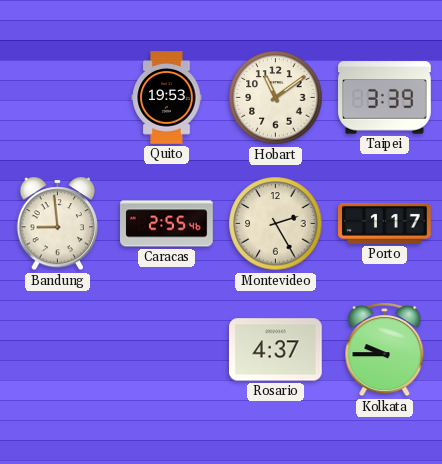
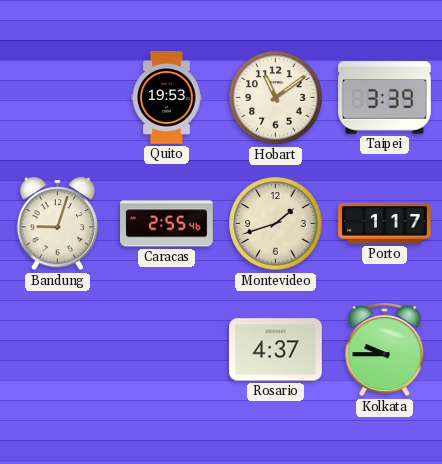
Bandung: 8:59 -> 9:03
Montevideo: 2:25 -> 1:42
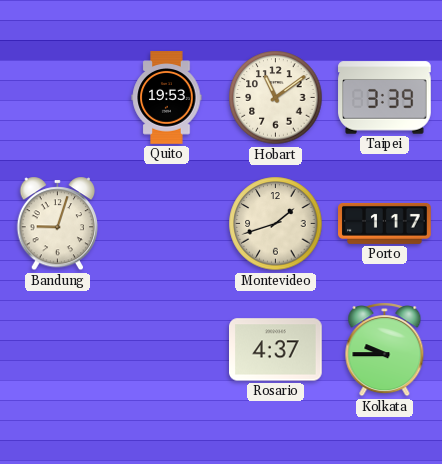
Caracas: 2:55 -> none
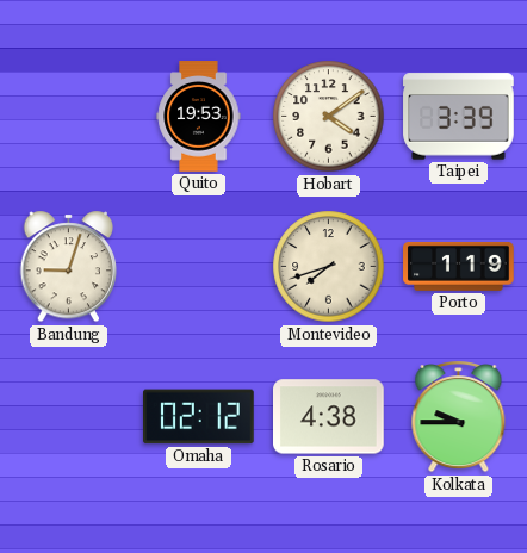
Hobart: 11:09 -> 4:09
Montevideo: 1:42 -> 7:42
Porto: 1:17 -> 1:19
Omaha: none -> 02:12
Rosario: 4:37 -> 4:38
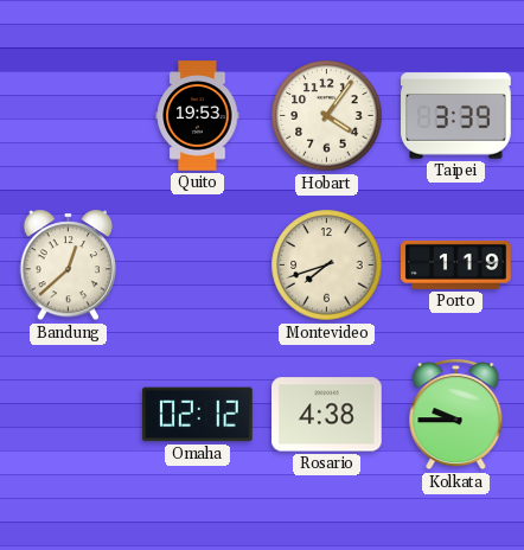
Hobart: 4:09 -> 4:06
Bandung: 9:03 -> 12:38
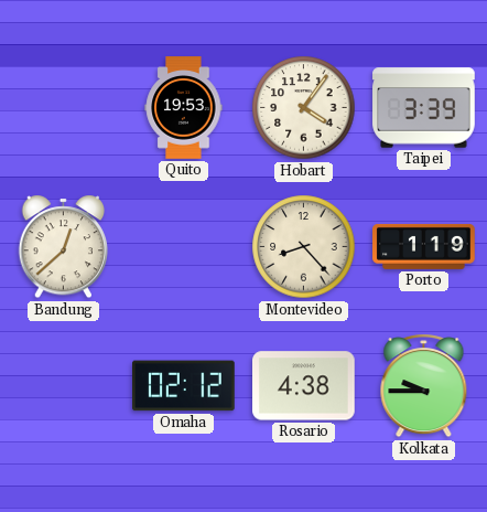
Montevideo: 7:42 -> 8:23
